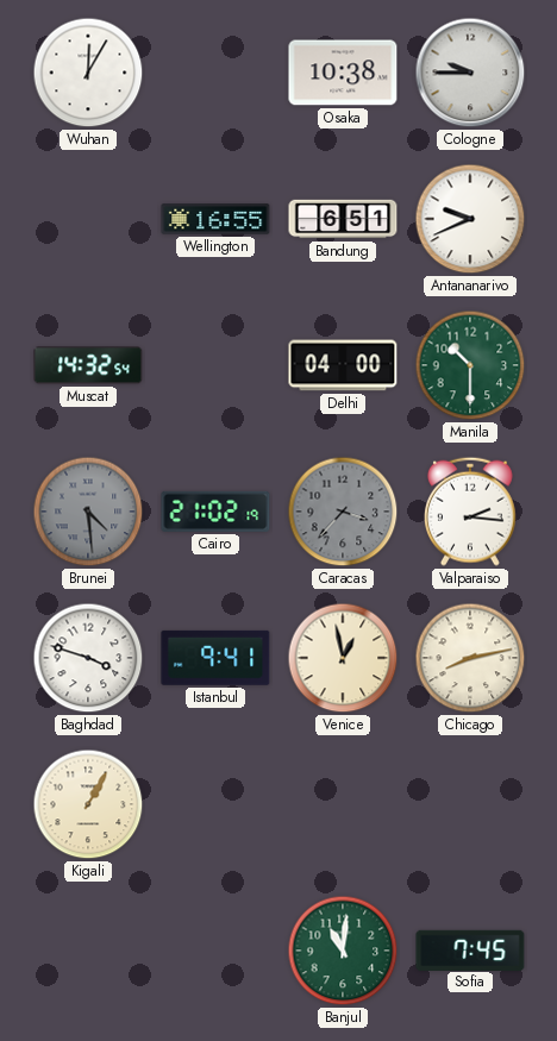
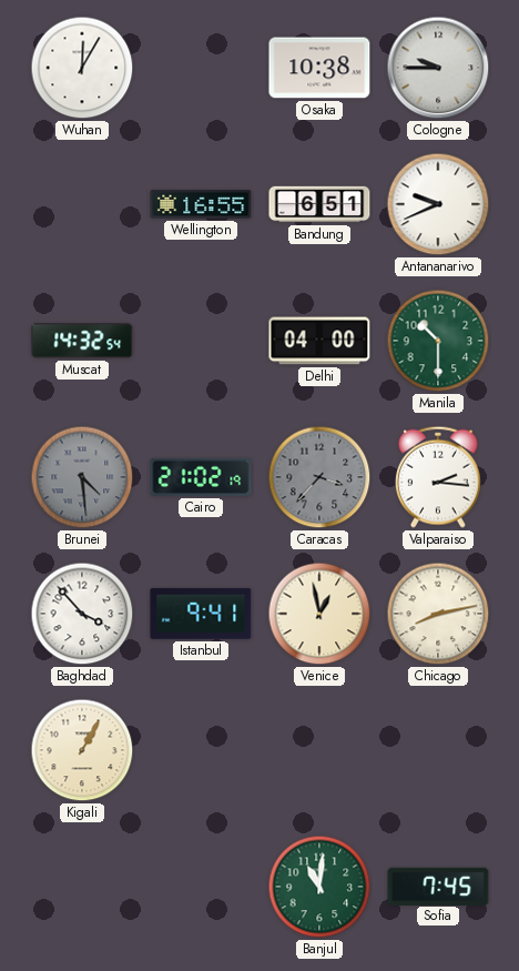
Baghdad: 3:48 -> 3:53
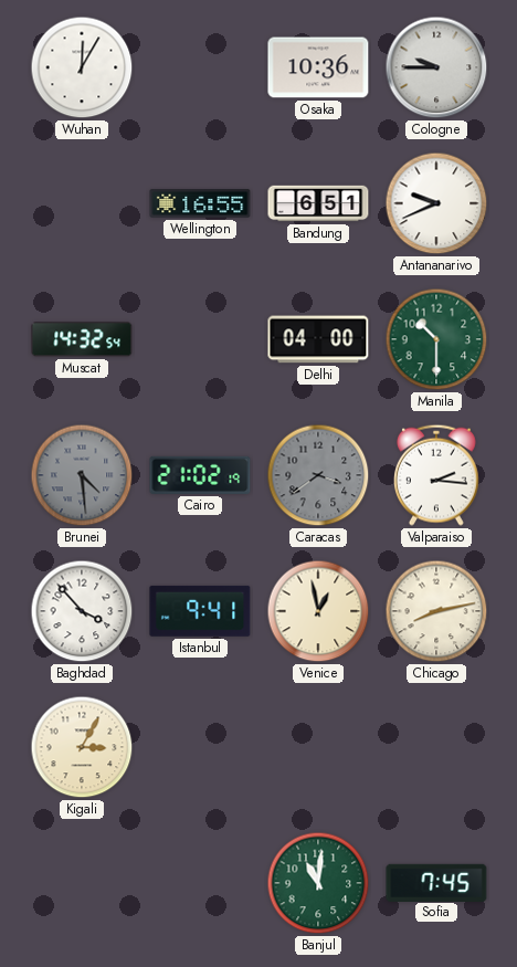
Osaka: 10:38 -> 10:36
Caracas: 3:37 -> 3:39
Kigali: 1:05 -> 3:05
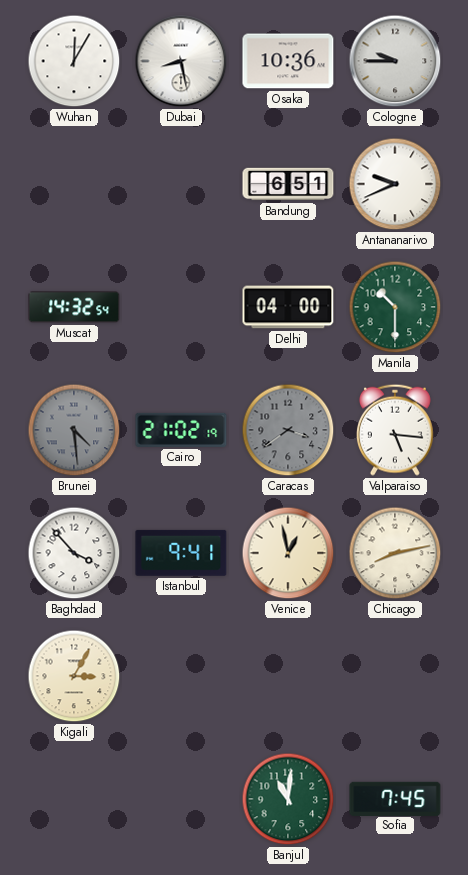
Dubai: none -> 8:28
Wellington: 16:55 -> none
Valparaiso: 2:16 -> 5:16
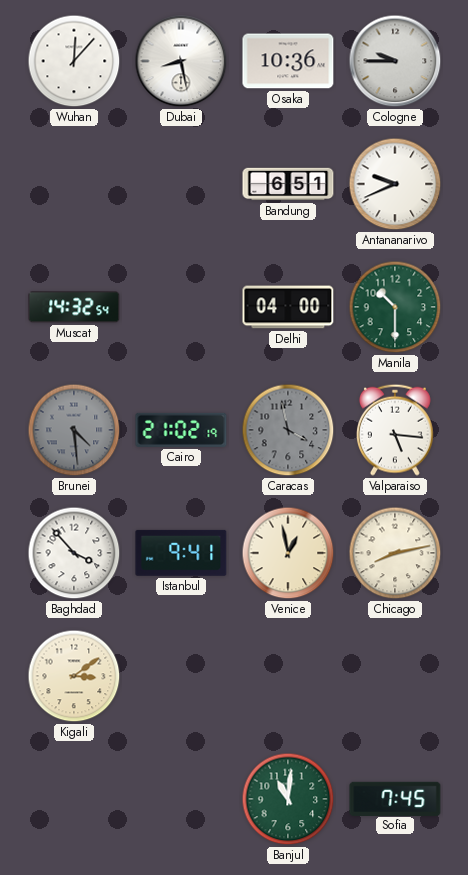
Wuhan: 12:05 -> 12:07
Caracas: 3:39 -> 3:58
Kigali: 3:05 -> 3:09
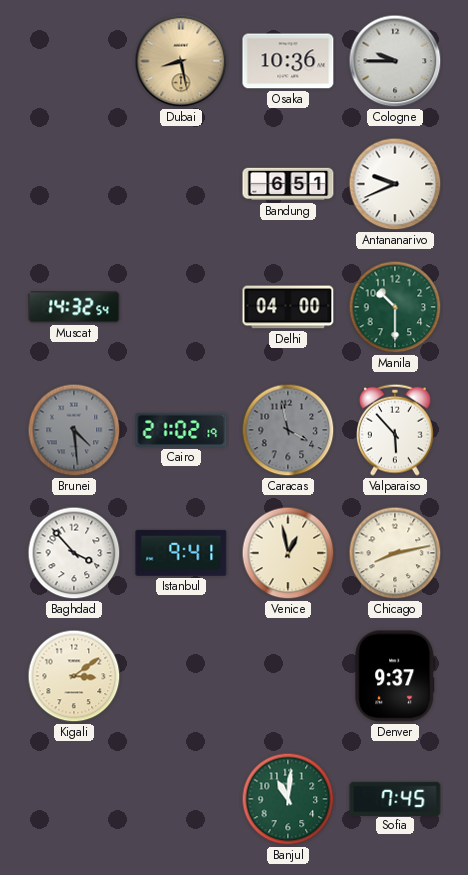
Wuhan: 12:07 -> none
Dubai dial: white -> champagne
Valparaiso: 5:16 -> 5:53
Denver: none -> 9:37
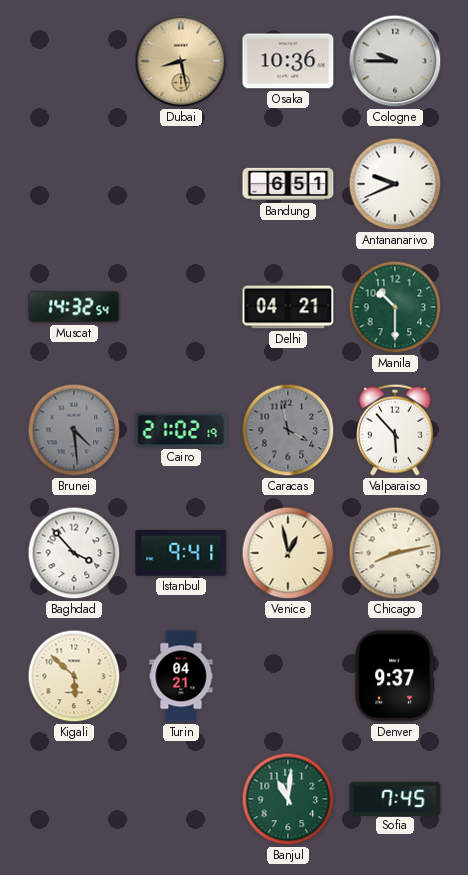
Delhi: 04:00 -> 04:21
Kigali: 3:09 -> 5:52
Turin: none -> 04:21
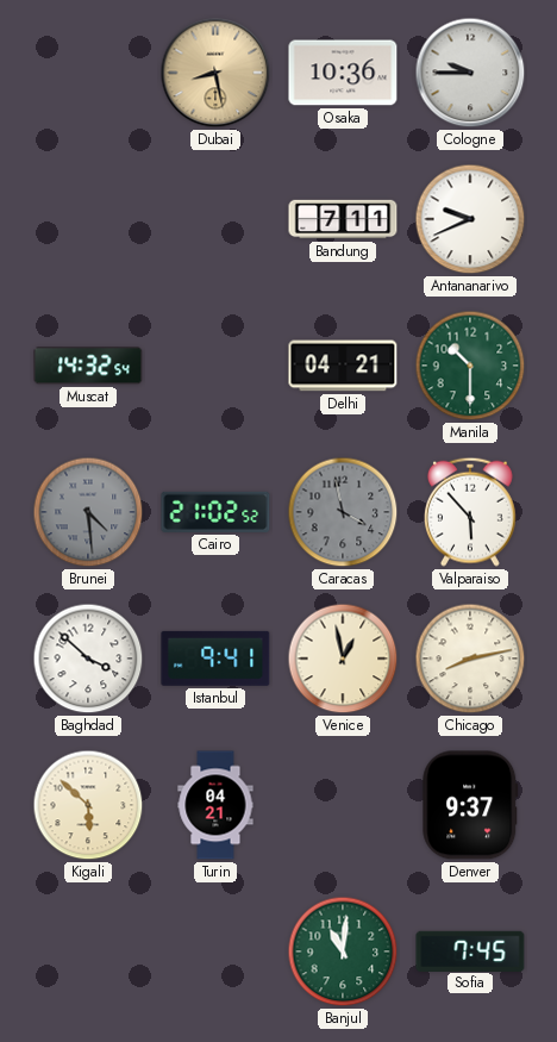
Bandung: 6:51 -> 7:11
Cairo: 21:02:19 -> 21:02:52
Baghdad: 3:53 -> 3:52
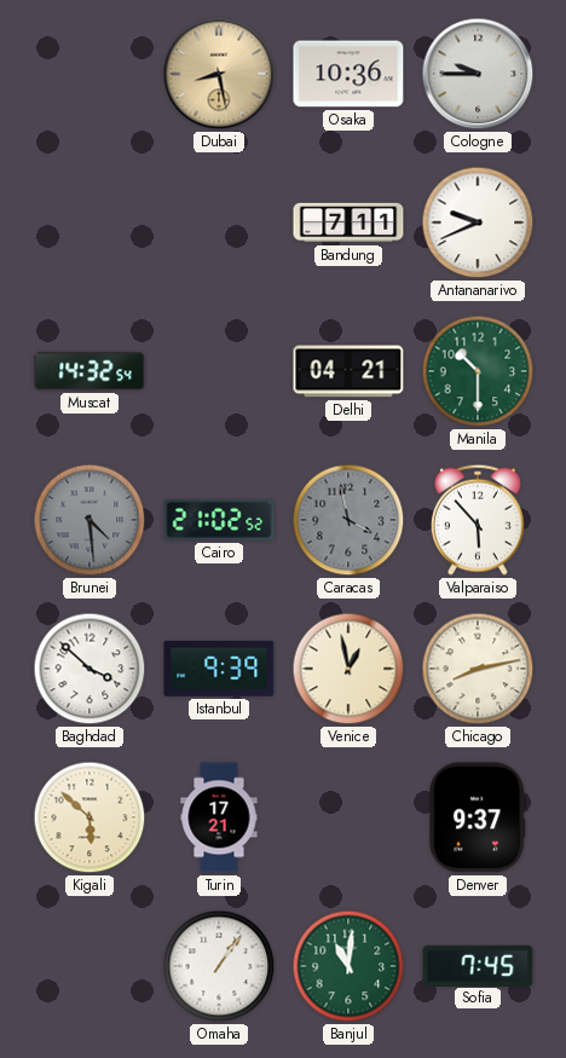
Istanbul: 9:41 -> 9:39
Turin: 04:21 -> 17:21
Omaha: none -> 1:06
